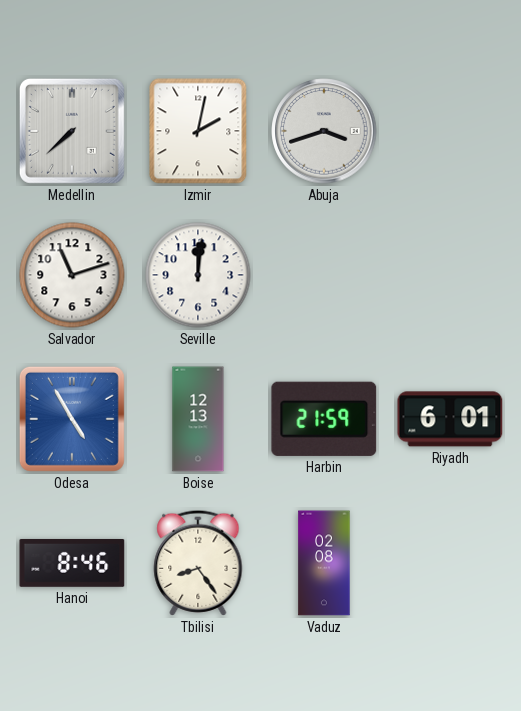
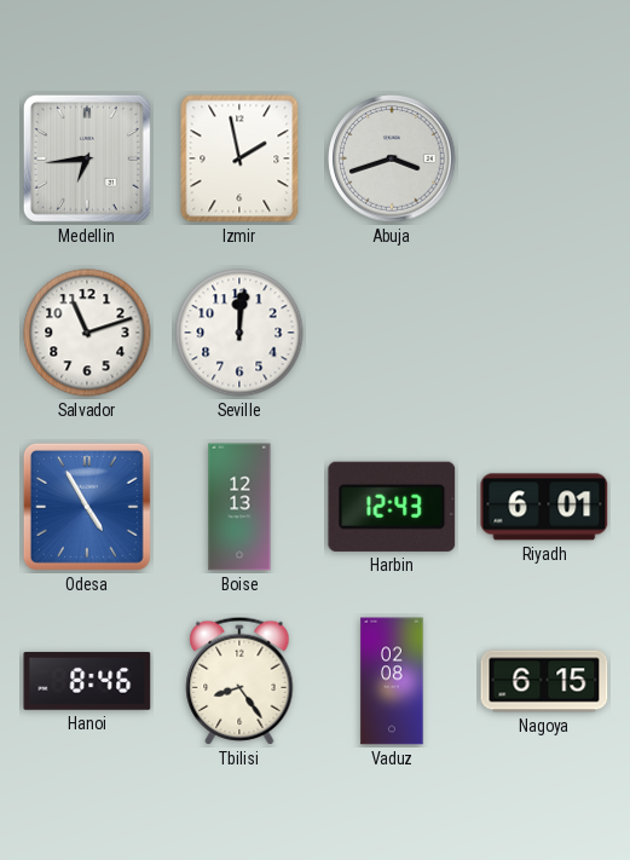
Medellin: 7:38 -> 6:44
Izmir: 2:02 -> 1:58
Harbin: 21:59 -> 12:43
Nagoya: none -> 6:15
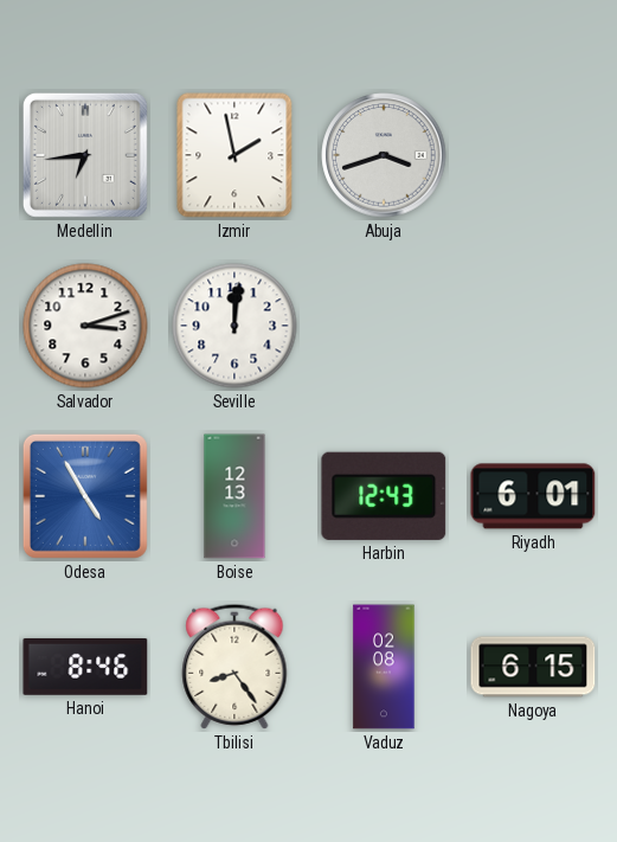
Salvador: 11:12 -> 3:12
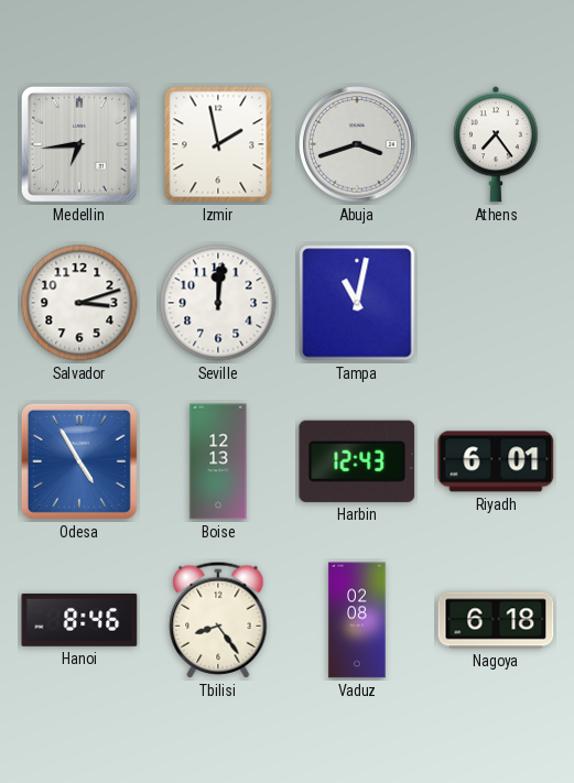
Athens: none -> 7:24
Tampa: none -> 11:02
Nagoya: 6:15 -> 6:18
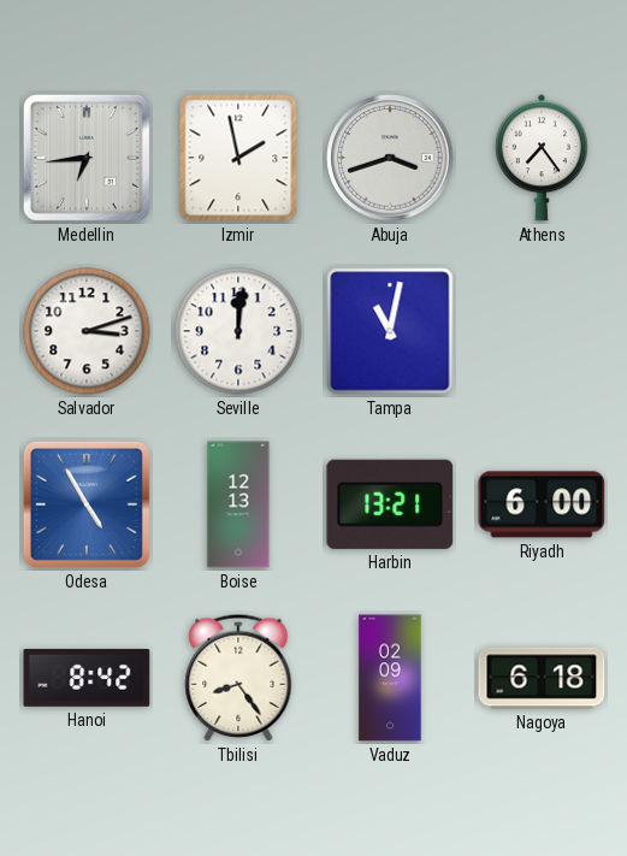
Harbin: 12:43 -> 13:21
Riyadh: 6:01 -> 6:00
Hanoi: 8:46 -> 8:42
Vaduz: 02:08 -> 02:09
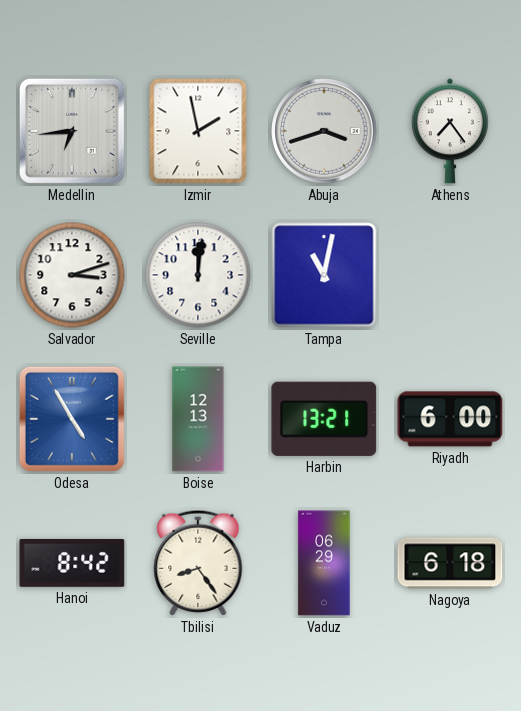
Vaduz: 02:09 -> 06:29
